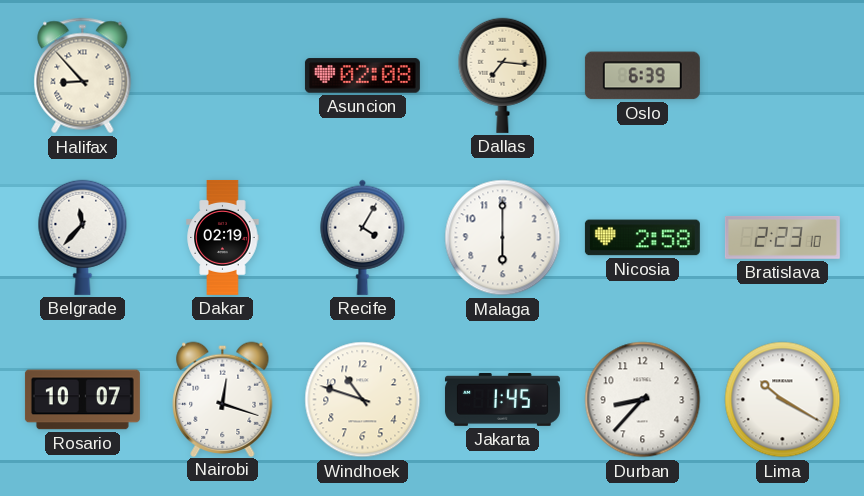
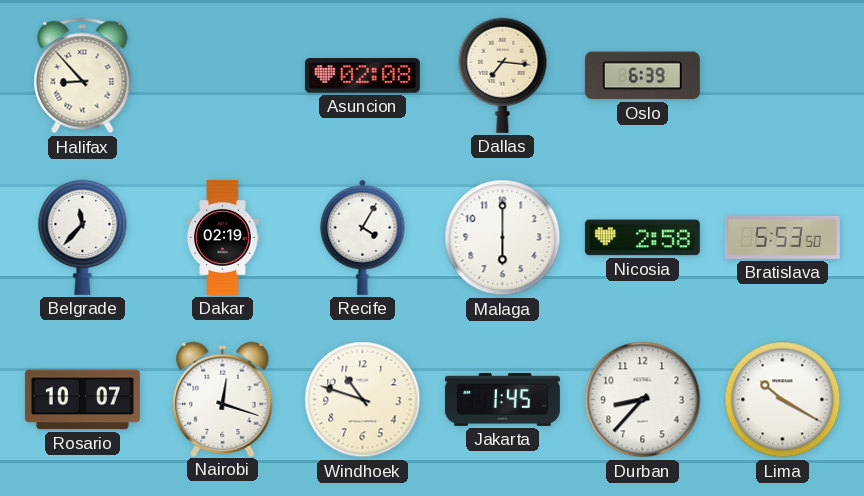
Bratislava: 2:23 -> 5:53
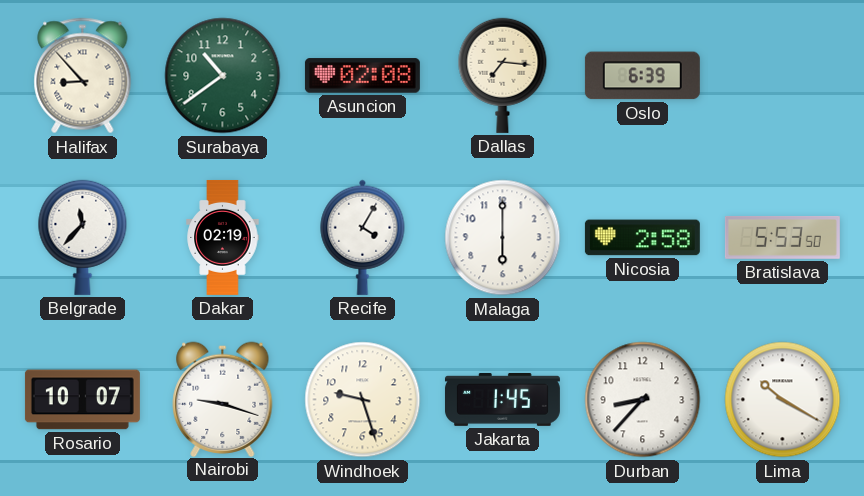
Surabaya: none -> 10:39
Nairobi: 12:18 -> 9:18
Windhoek: 10:48 -> 9:27
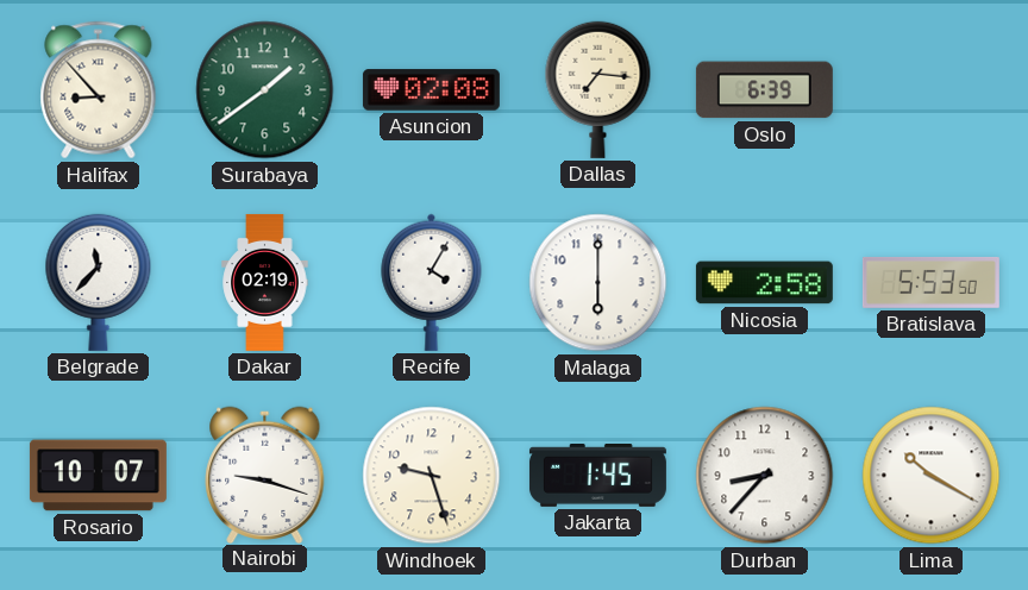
Surabaya: 10:39 -> 1:39
